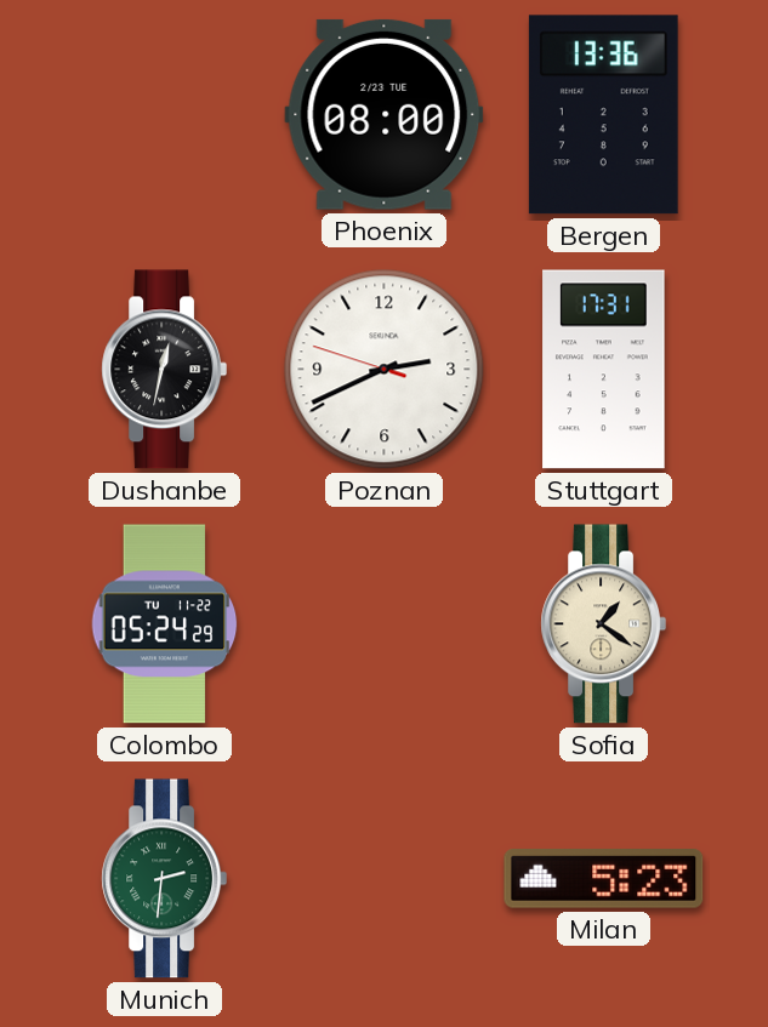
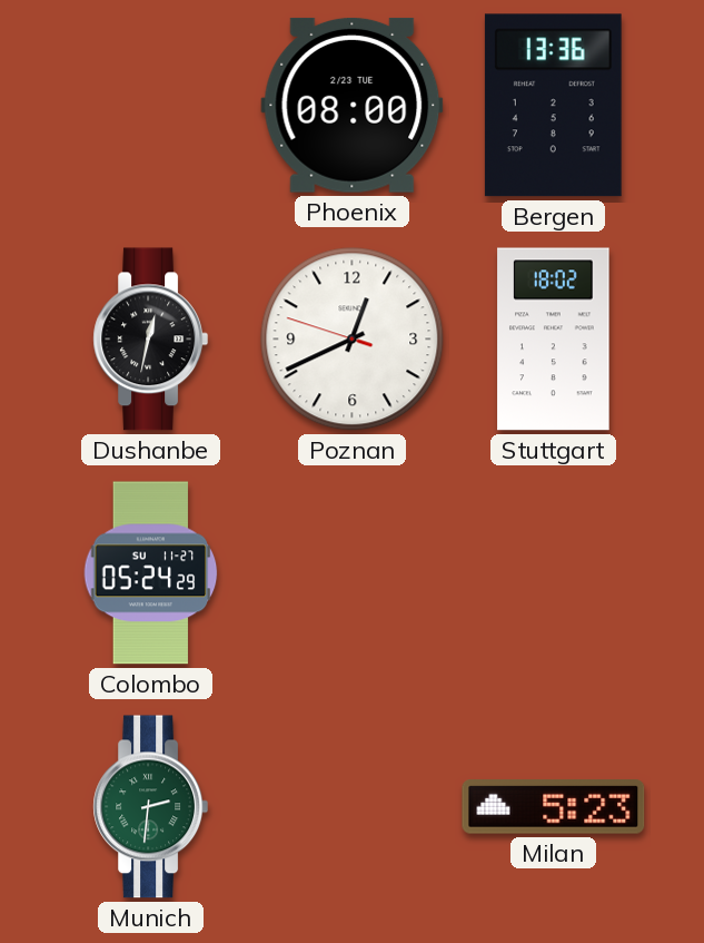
Poznan: 2:40 -> 12:40
Stuttgart: 17:31 -> 18:02
Colombo date: TU 11-22 -> SU 11-27
Sofia: 1:21 -> none
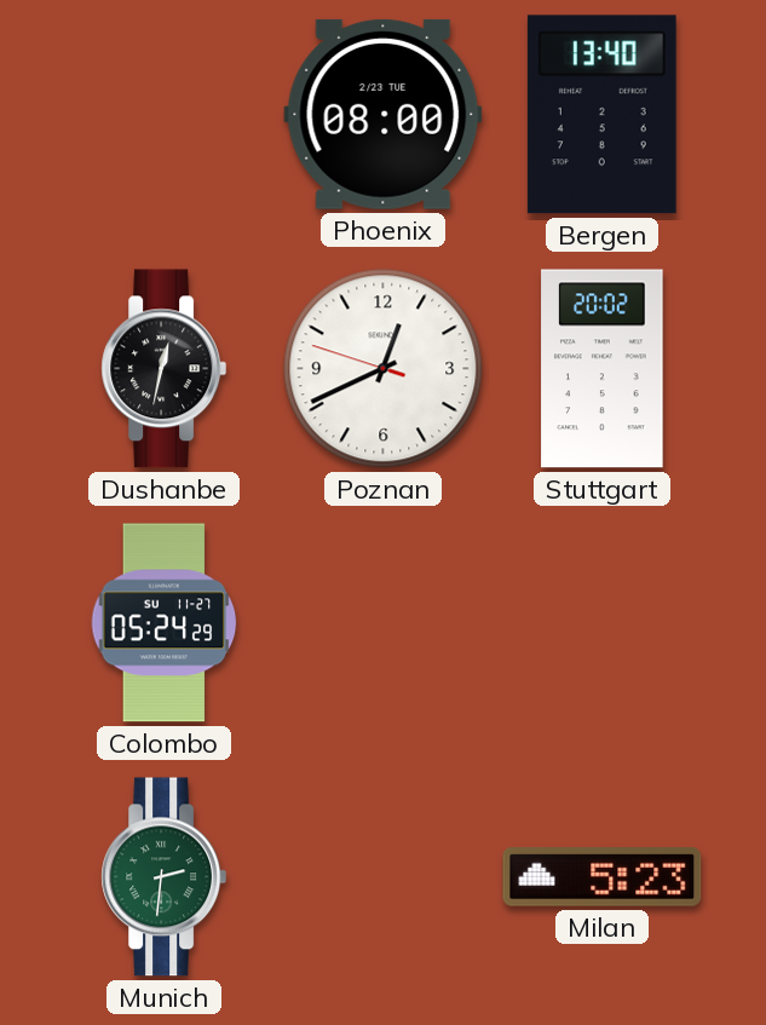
Bergen: 13:36 -> 13:40
Stuttgart: 18:02 -> 20:02
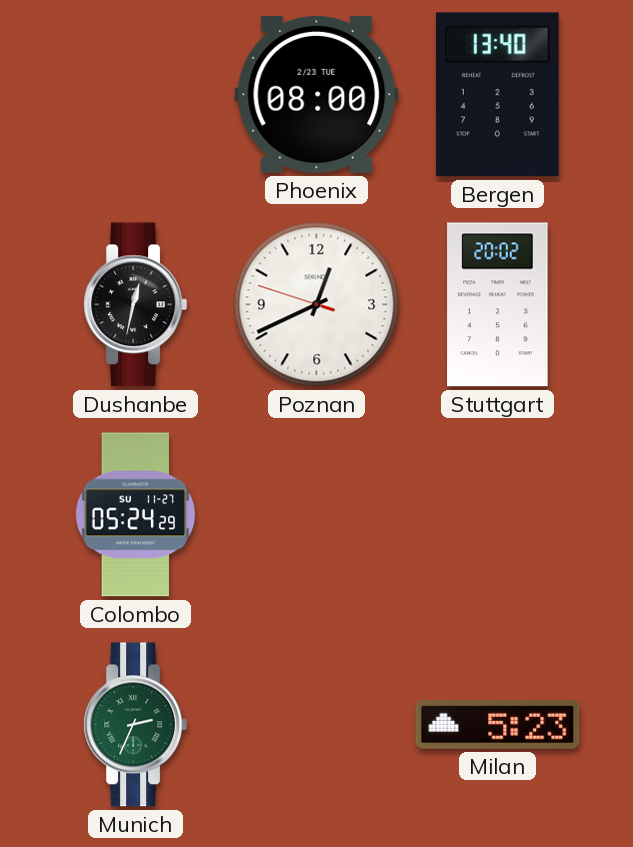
Munich: 2:31 -> 2:34
